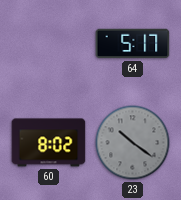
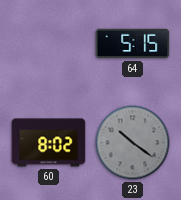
64: 5:17 -> 5:15
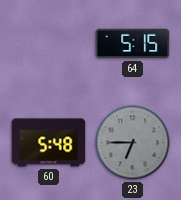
60: 8:02 -> 5:48
23: 10:21 -> 6:45
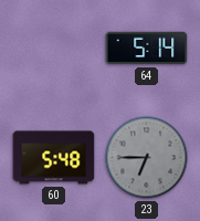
64: 5:15 -> 5:14
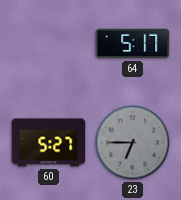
64: 5:14 -> 5:17
60: 5:48 -> 5:27
